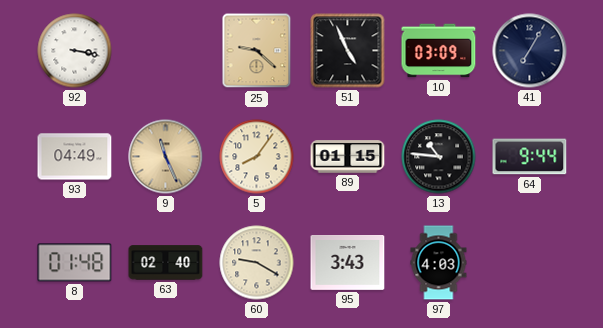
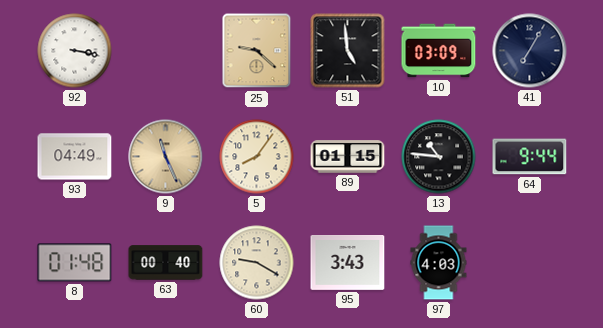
51: 4:56 -> 4:59
63: 02:40 -> 00:40
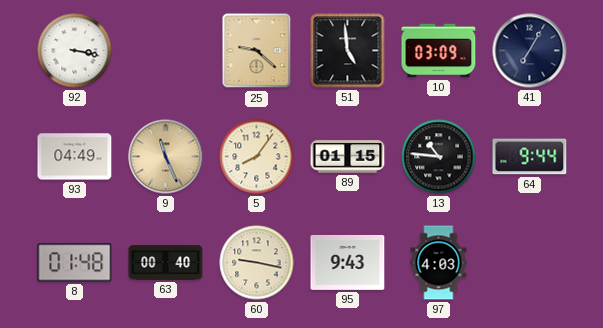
60: 9:20 -> 9:17
95: 3:43 -> 9:43
